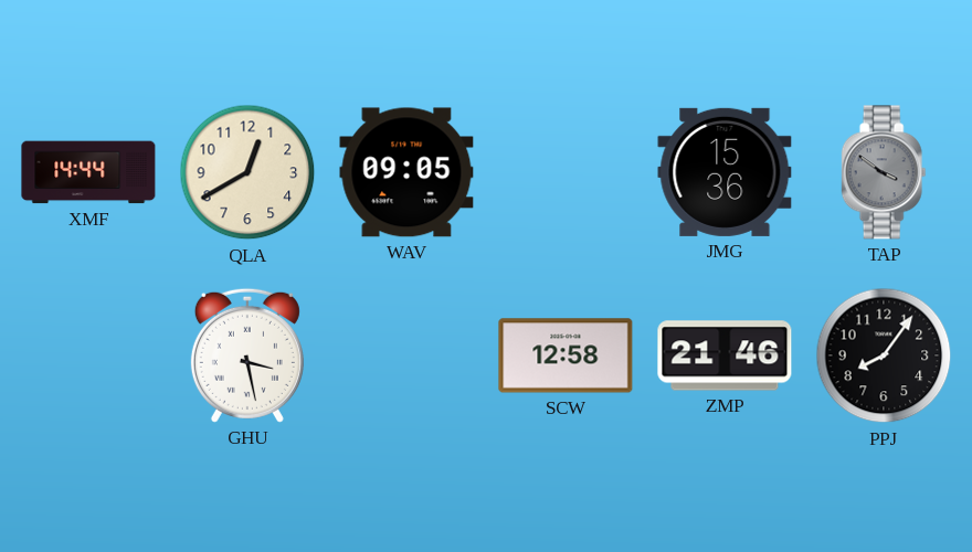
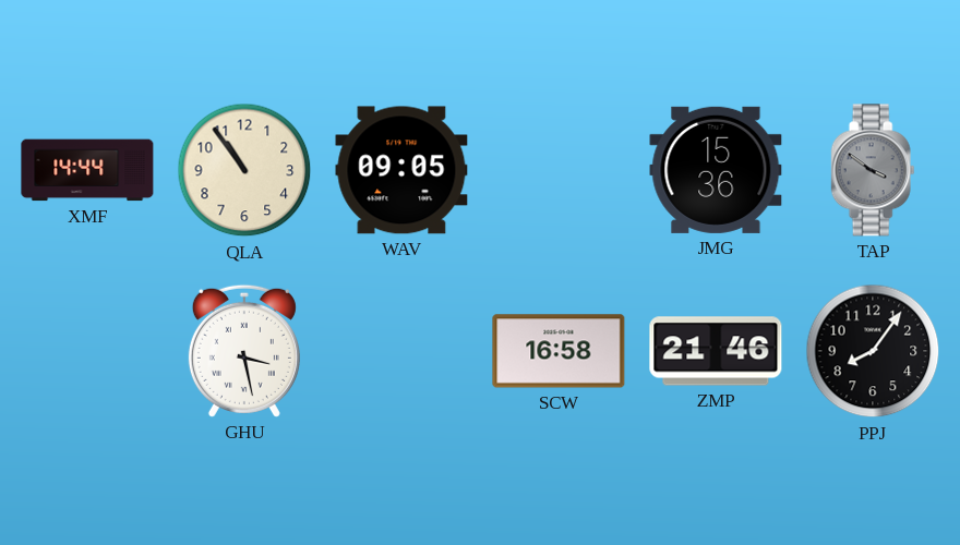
QLA: 12:40 -> 10:54
SCW: 12:58 -> 16:58
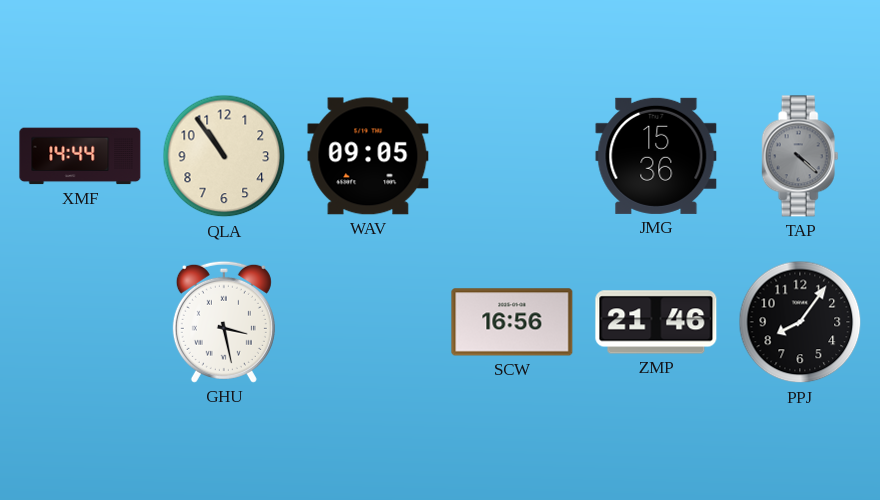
TAP: 3:51 -> 4:22
SCW: 16:58 -> 16:56
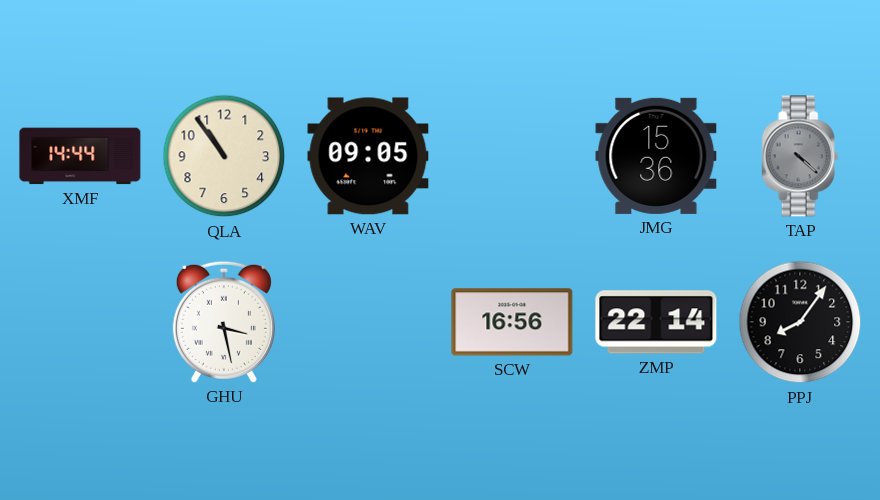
ZMP: 21:46 -> 22:14
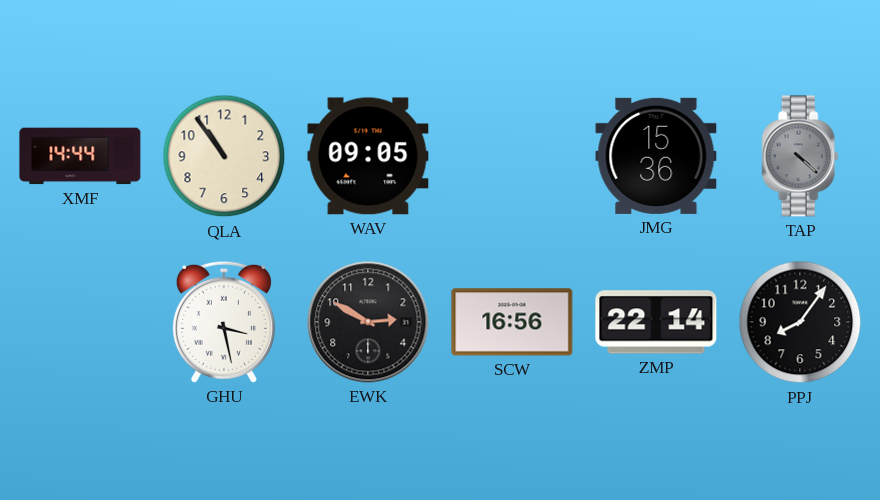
EWK: none -> 2:50
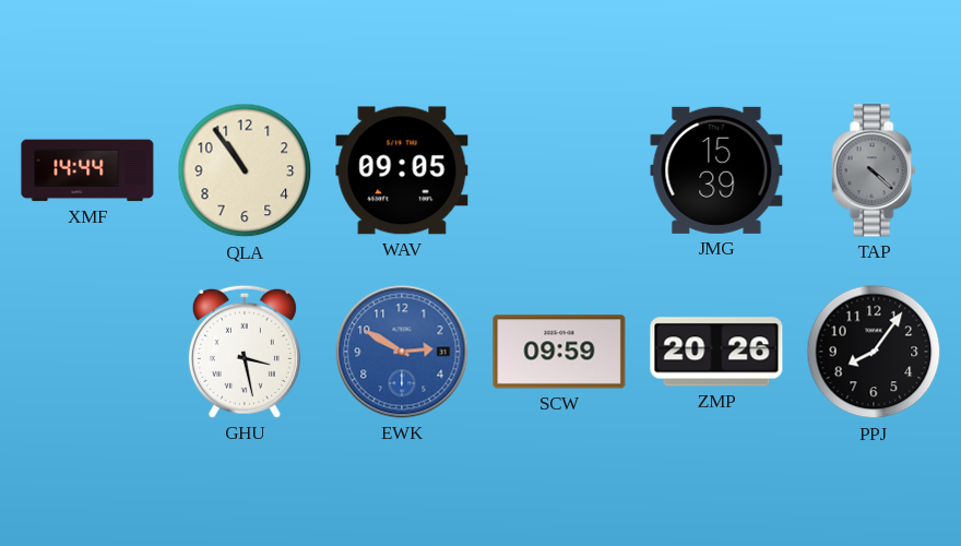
JMG: 15:36 -> 15:39
EWK dial: black -> blue
SCW: 16:56 -> 09:59
ZMP: 22:14 -> 20:26
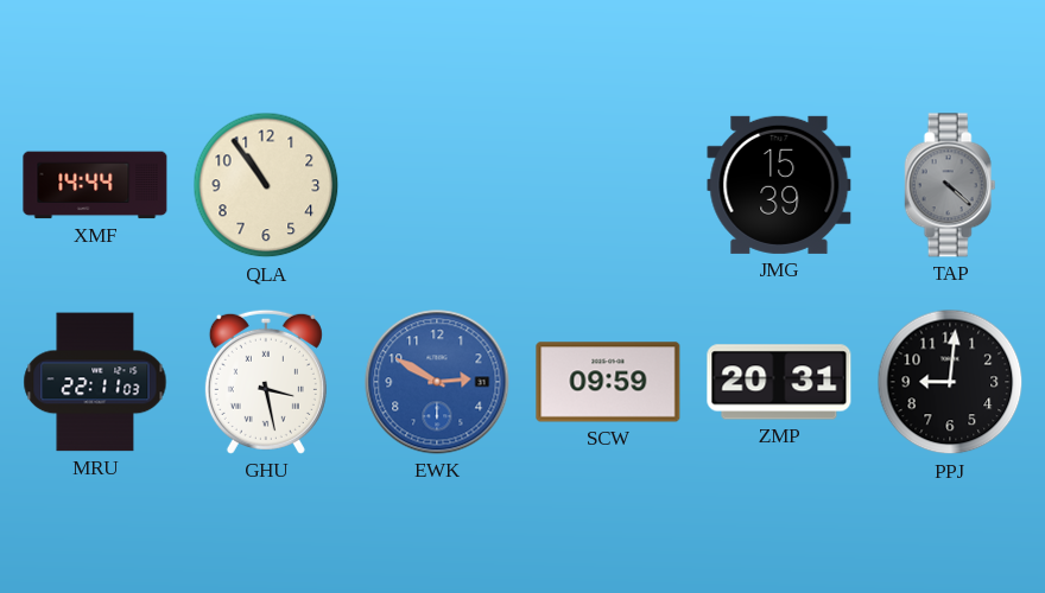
WAV: 09:05 -> none
MRU: none -> 22:11
ZMP: 20:26 -> 20:31
PPJ: 8:06 -> 9:01
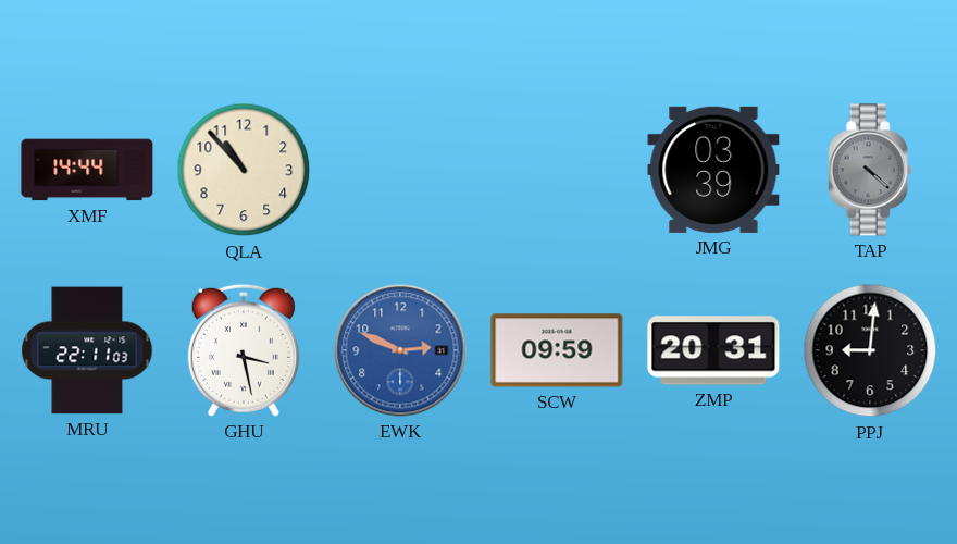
QLA: 10:54 -> 10:53
JMG: 15:39 -> 03:39
EWK: 2:50 -> 2:49
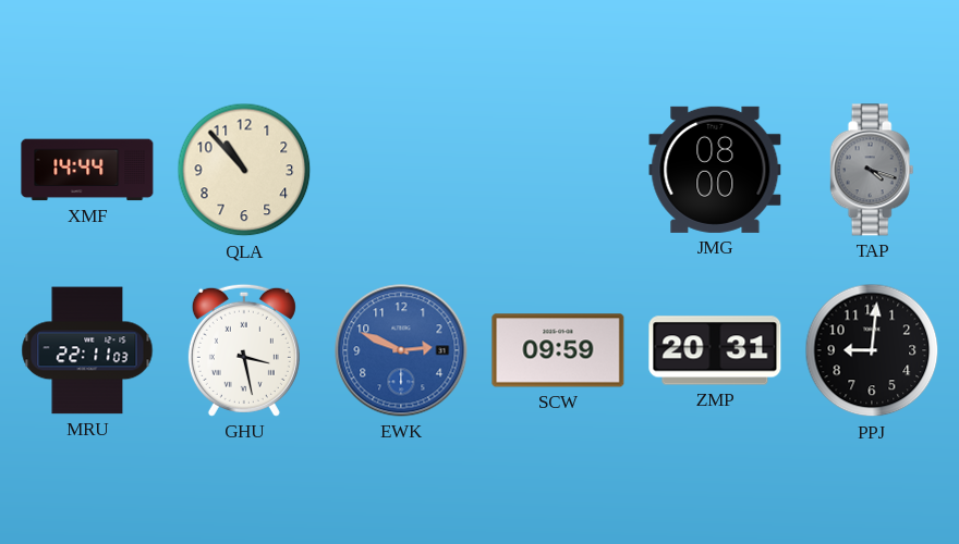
JMG: 03:39 -> 08:00
TAP: 4:22 -> 4:18
